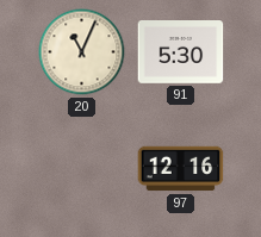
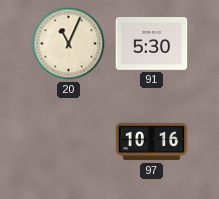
97: 12:16 -> 10:16
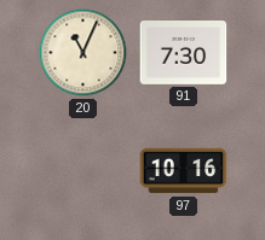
91: 5:30 -> 7:30
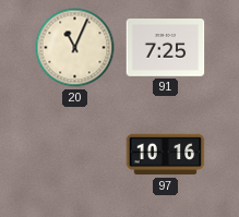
91: 7:30 -> 7:25
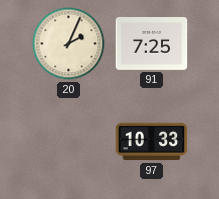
20: 11:04 -> 2:04
97: 10:16 -> 10:33
